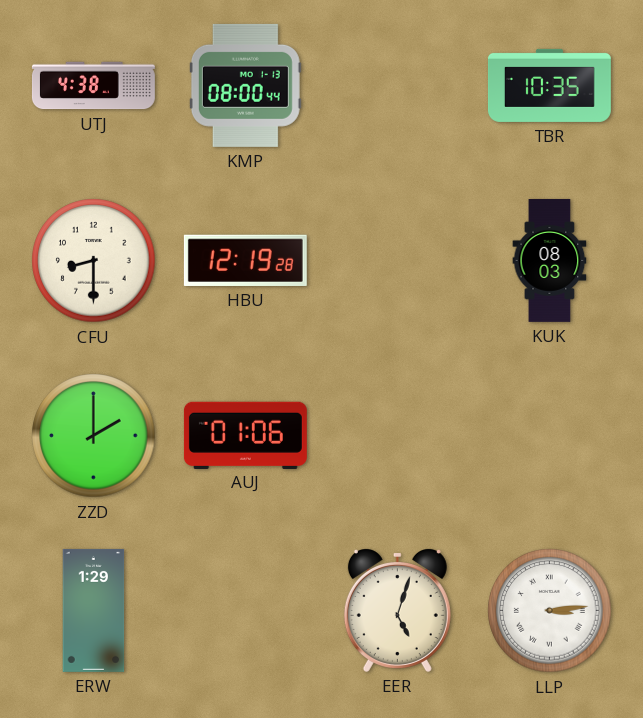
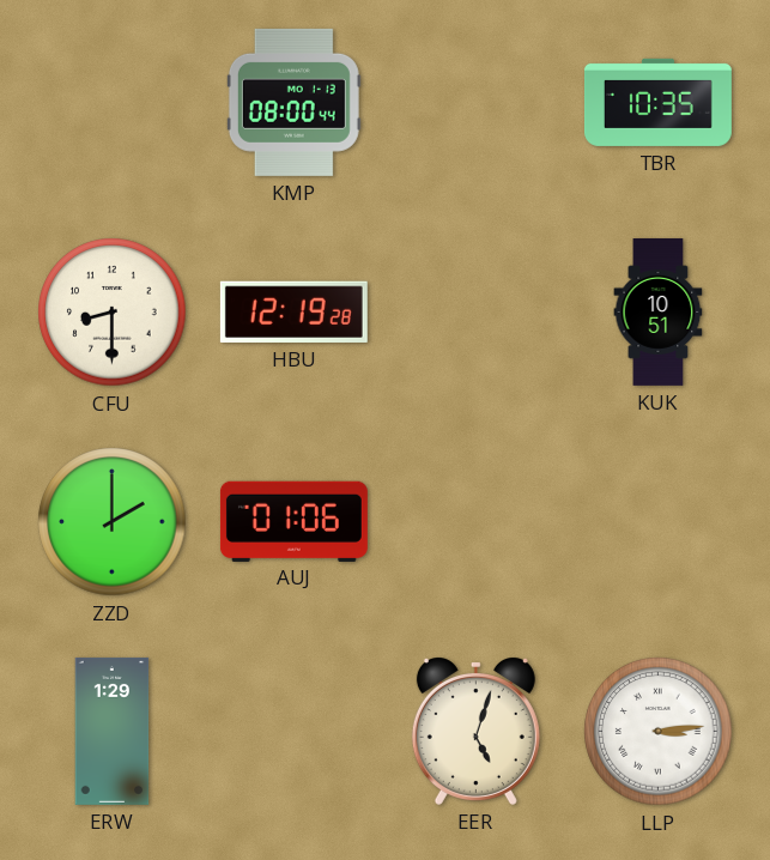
UTJ: 4:38 -> none
KUK: 08:03 -> 10:51
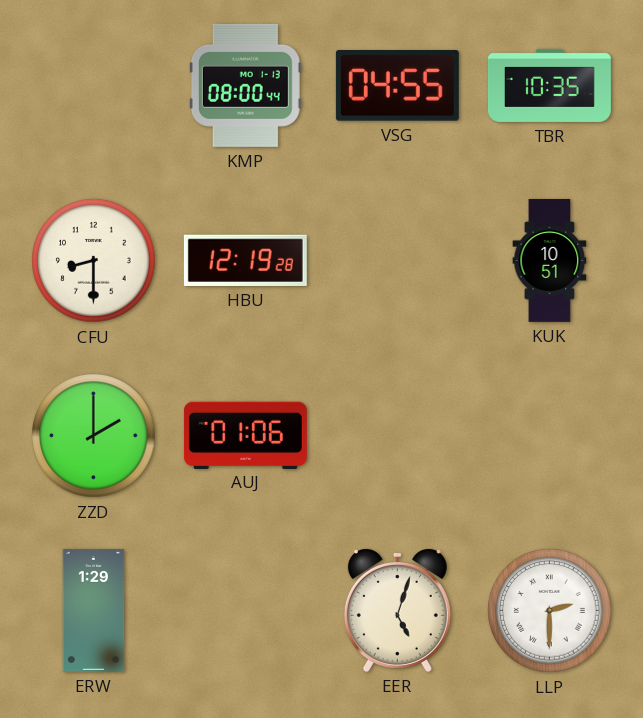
VSG: none -> 04:55
LLP: 3:14 -> 2:30
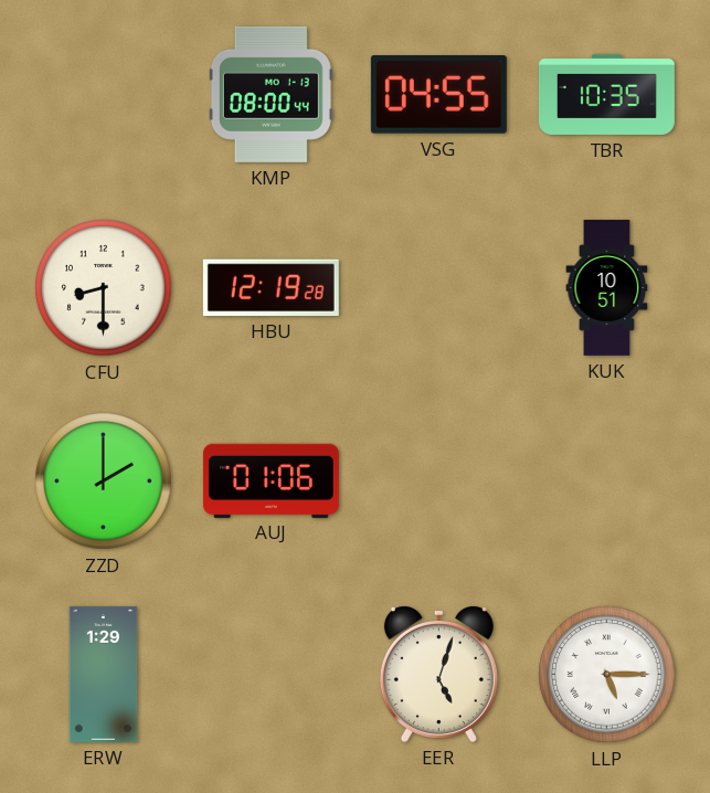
LLP: 2:30 -> 5:15
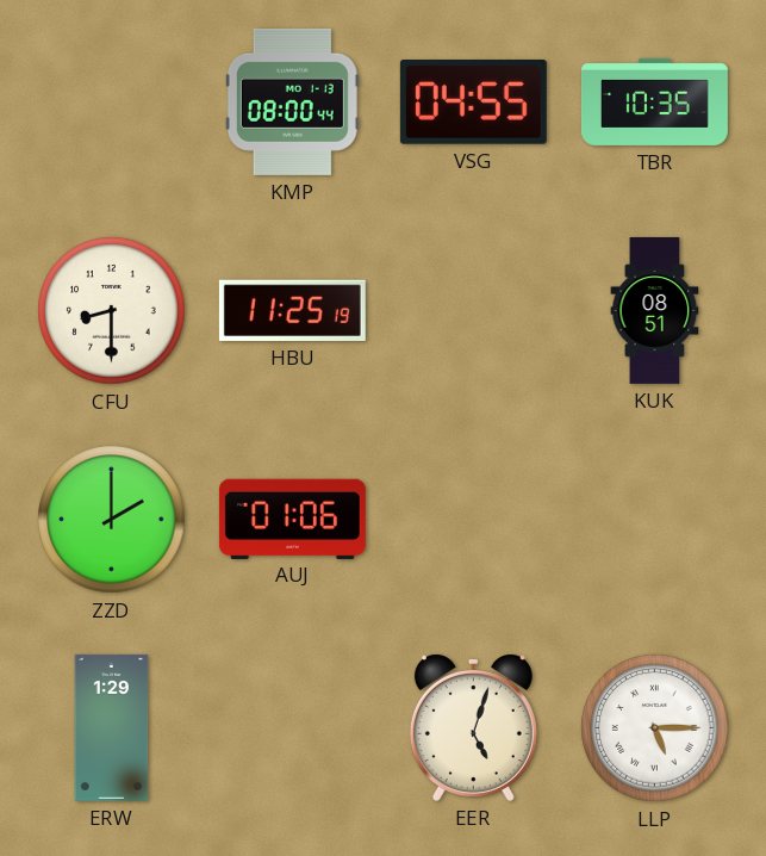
HBU: 12:19 -> 11:25
KUK: 10:51 -> 08:51
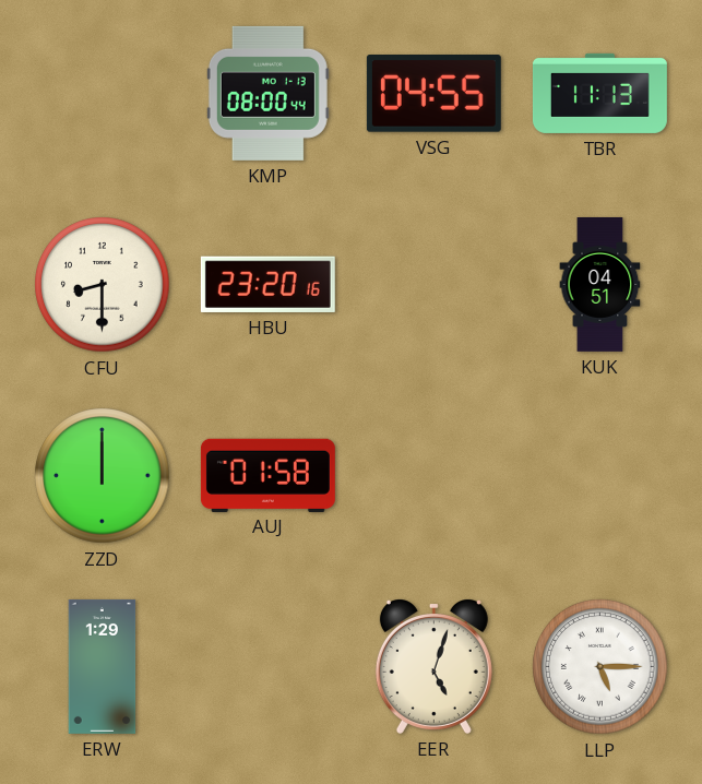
TBR: 10:35 -> 11:13
HBU: 11:25 -> 23:20
KUK: 08:51 -> 04:51
ZZD: 2:00 -> 12:00
AUJ: 01:06 -> 01:58
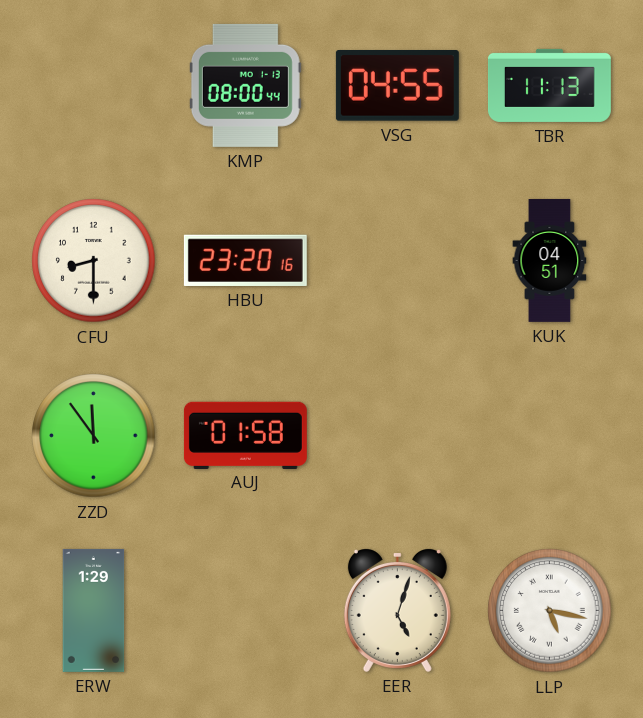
ZZD: 12:00 -> 11:54
LLP: 5:15 -> 5:17
